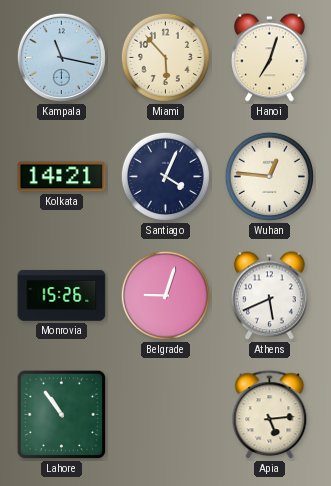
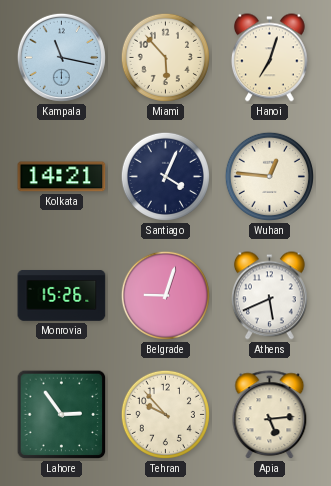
Lahore: 10:54 -> 2:54
Tehran: none -> 9:53
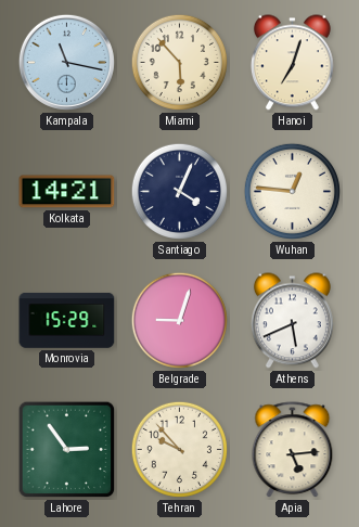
Monrovia: 15:26 -> 15:29
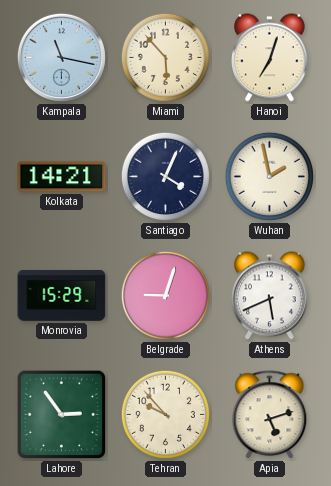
Wuhan: 12:46 -> 1:58
Apia: 5:14 -> 5:12
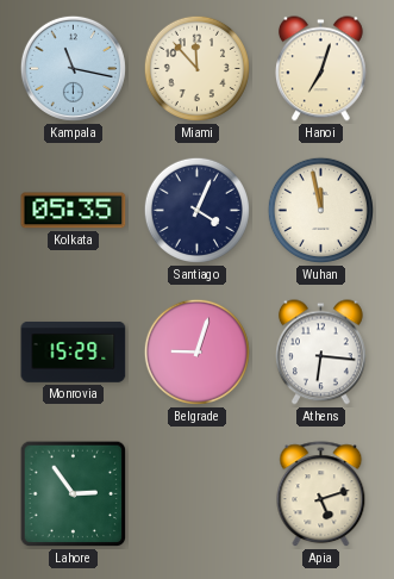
Miami: 5:53 -> 11:53
Kolkata: 14:21 -> 05:35
Wuhan: 1:58 -> 11:58
Athens: 5:41 -> 6:16
Tehran: 9:53 -> none
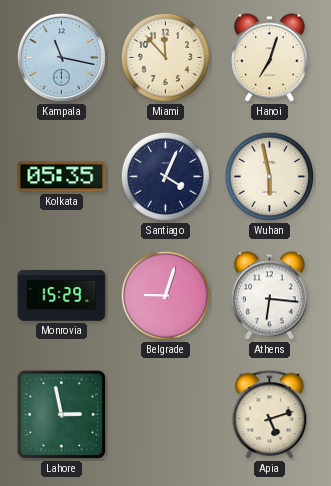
Wuhan: 11:58 -> 5:58
Lahore: 2:54 -> 2:58
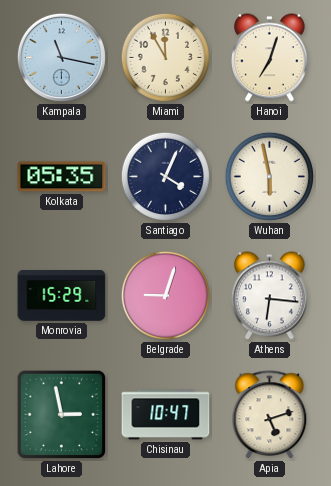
Miami: 11:53 -> 11:55
Chisinau: none -> 10:47
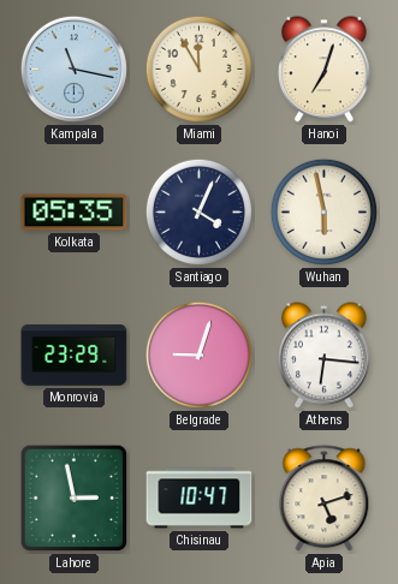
Monrovia: 15:29 -> 23:29
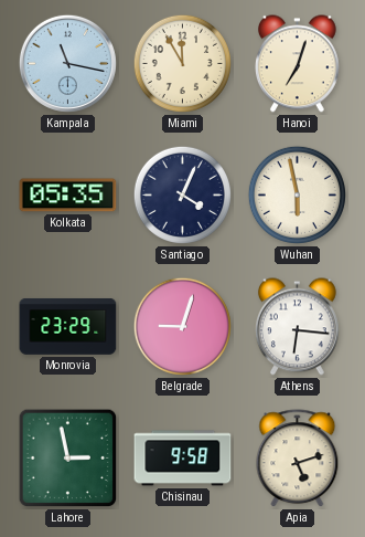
Chisinau: 10:47 -> 9:58
